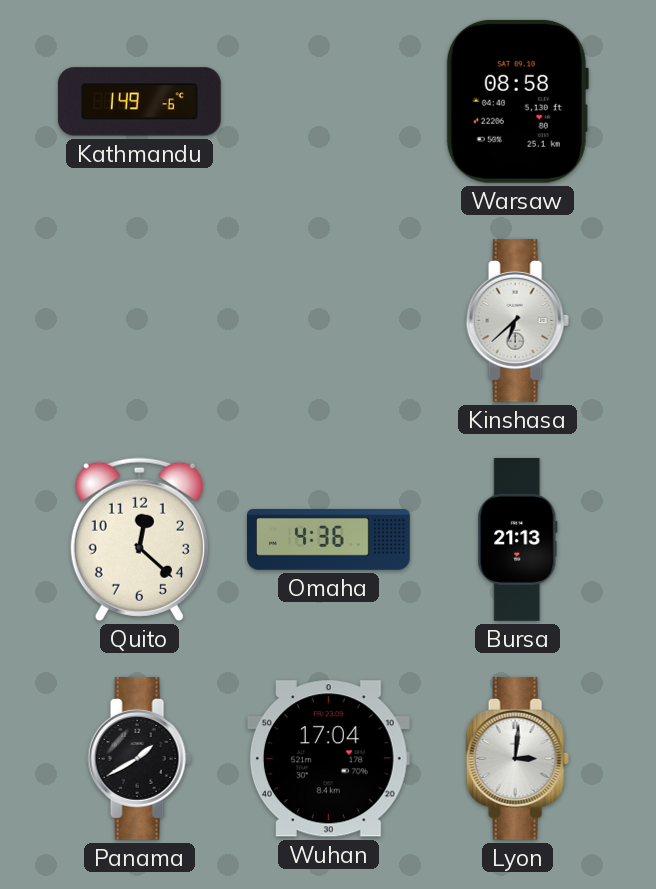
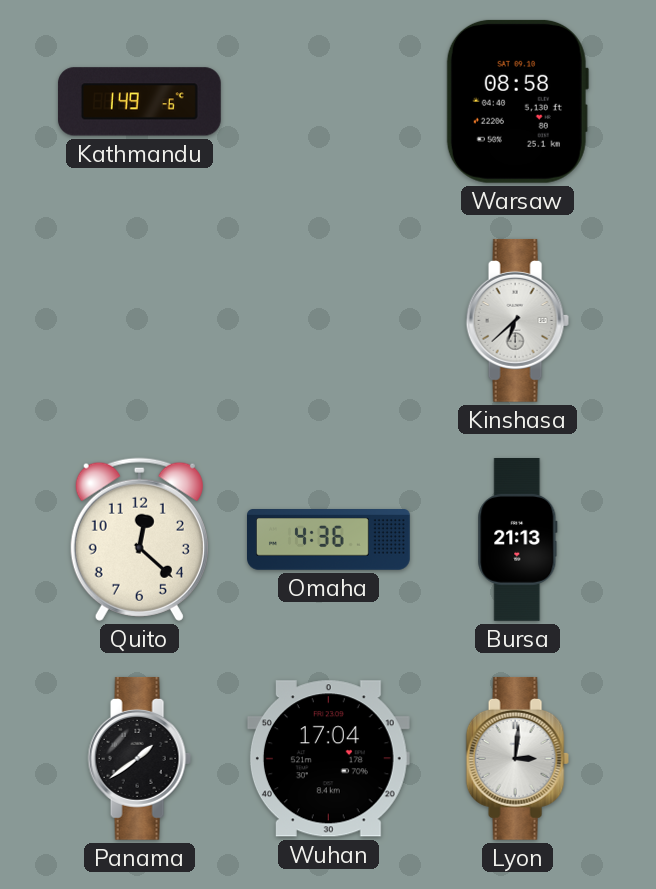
Panama: 1:40 -> 1:39
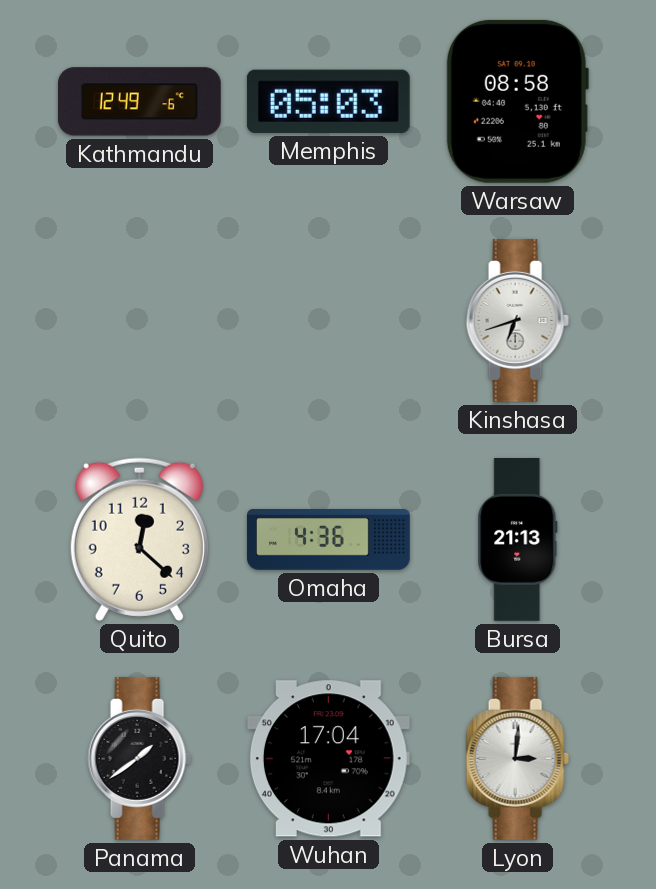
Kathmandu: 1:49 -> 12:49
Memphis: none -> 05:03
Kinshasa: 6:38 -> 6:42
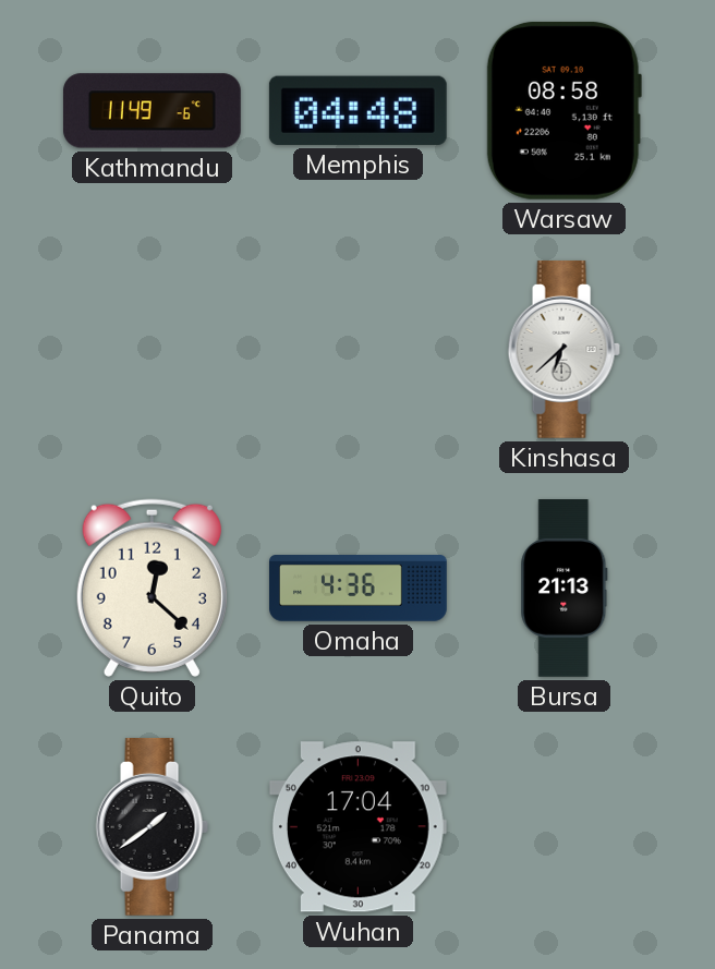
Kathmandu: 12:49 -> 11:49
Memphis: 05:03 -> 04:48
Kinshasa: 6:42 -> 6:38
Lyon: 3:01 -> none
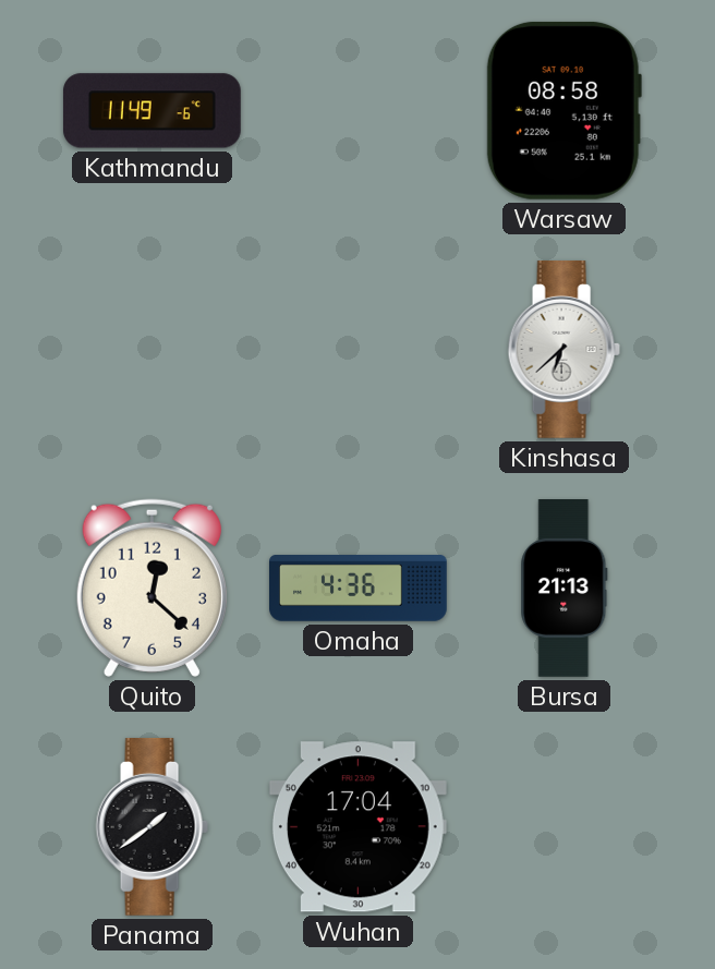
Memphis: 04:48 -> none
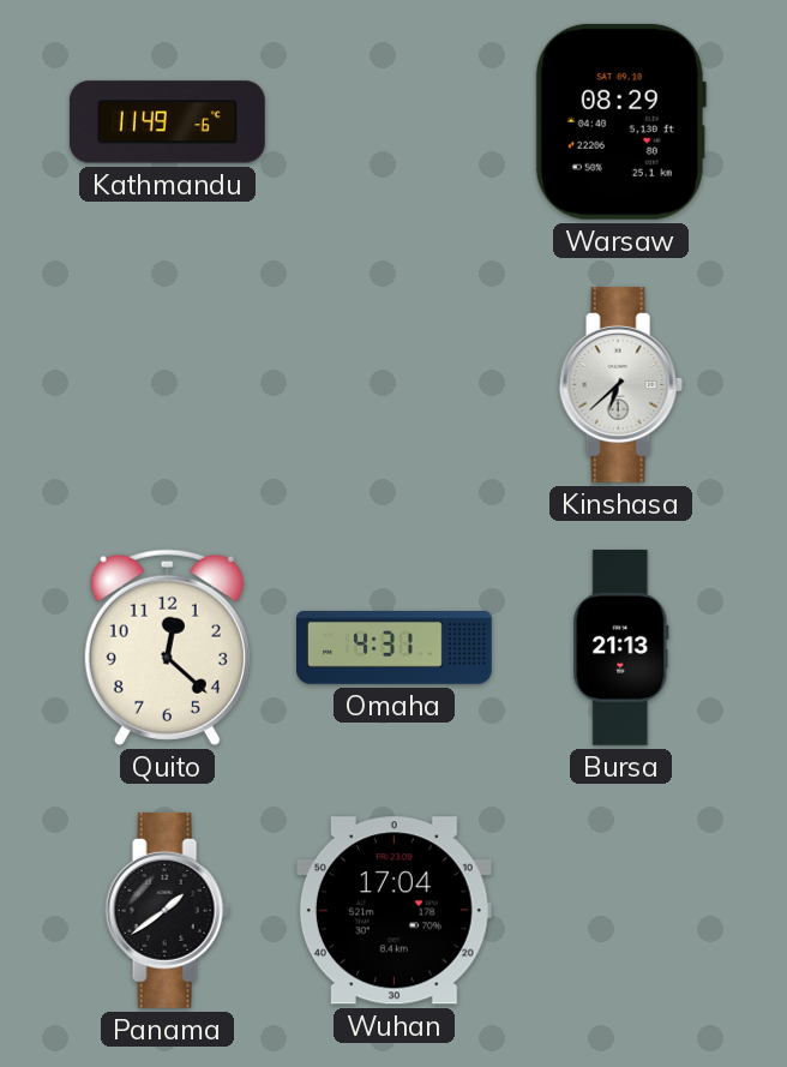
Warsaw: 08:58 -> 08:29
Omaha: 4:36 -> 4:31
